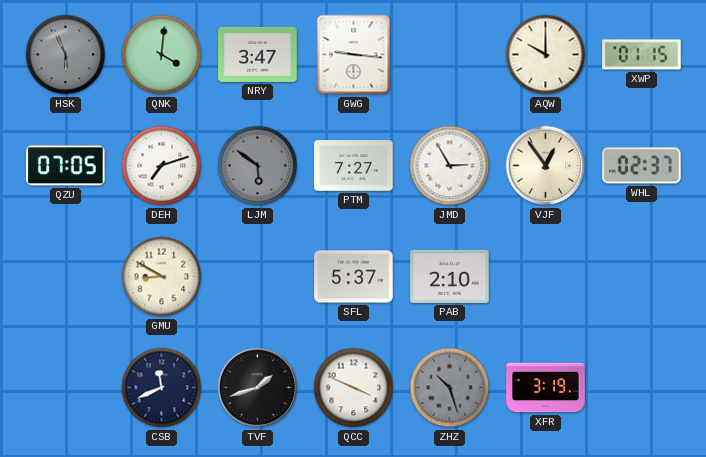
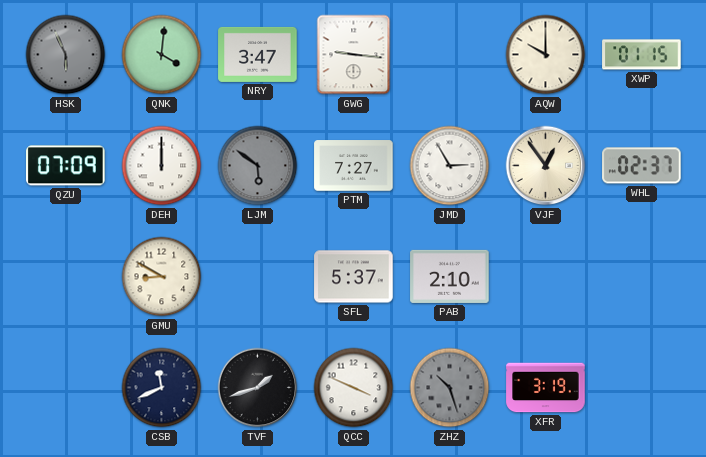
QZU: 07:05 -> 07:09
DEH: 7:12 -> 12:00
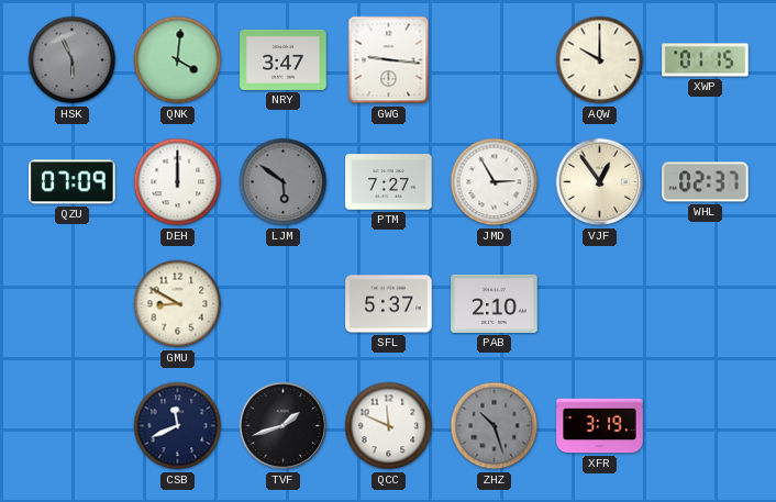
QCC: 3:49 -> 11:49
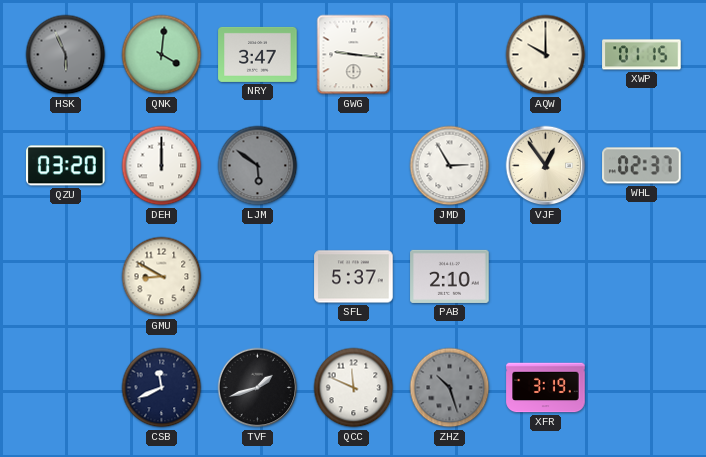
QZU: 07:09 -> 03:20
PTM: 7:27 -> none
